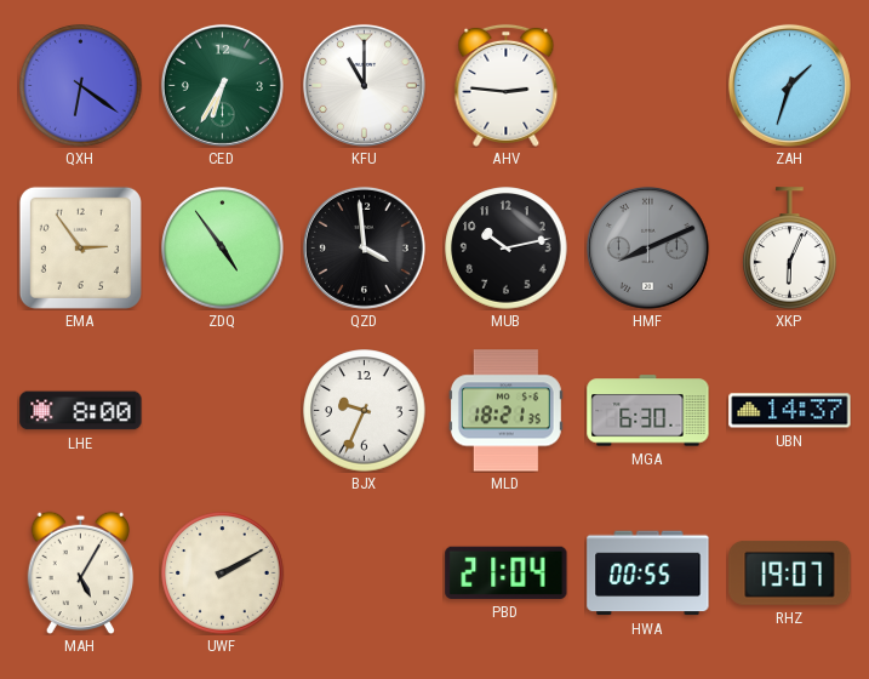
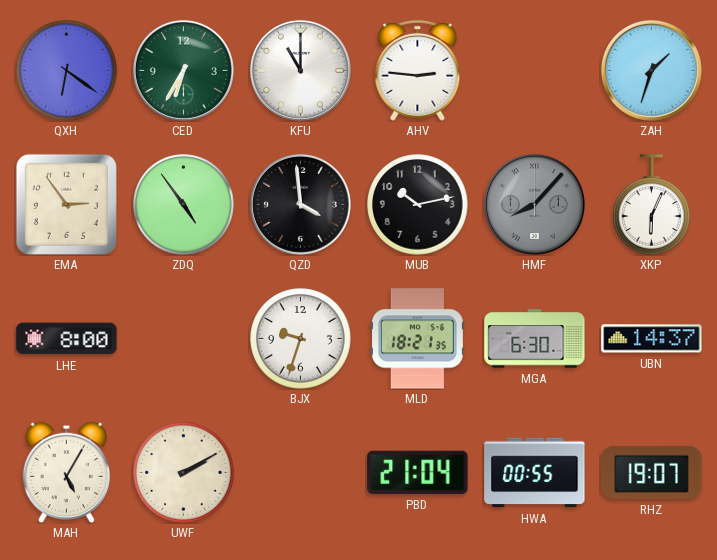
HMF: 8:11 -> 8:07
BJX: 9:34 -> 9:33
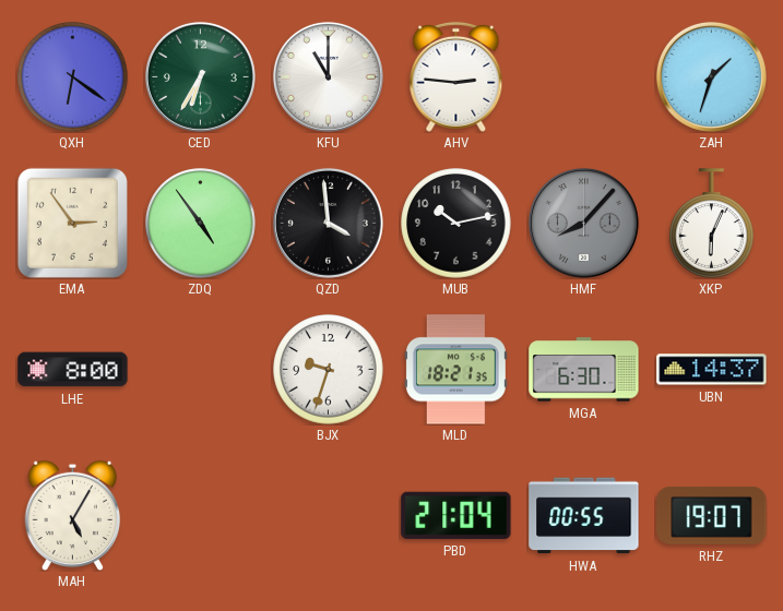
UWF: 2:10 -> none
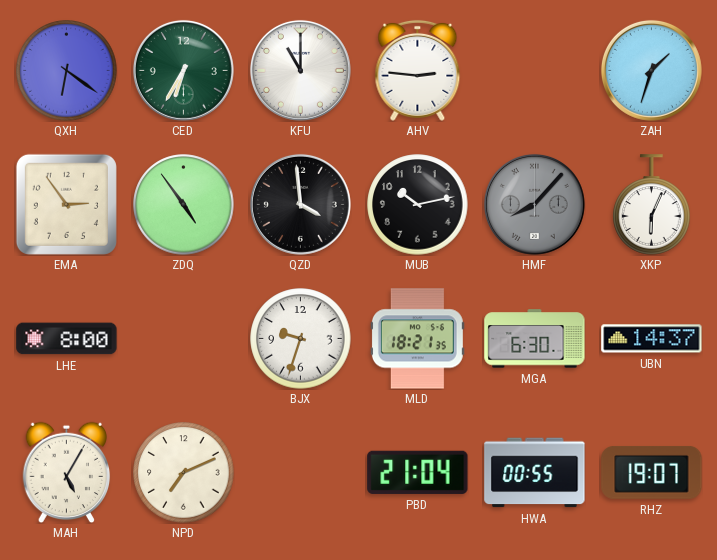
NPD: none -> 7:11
